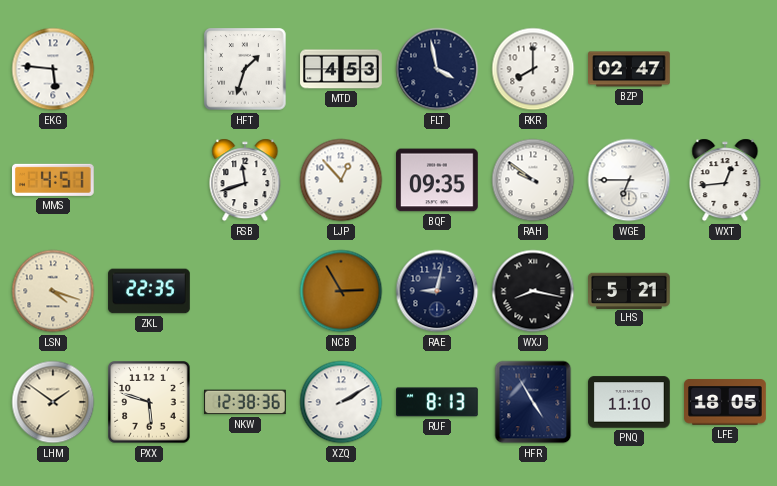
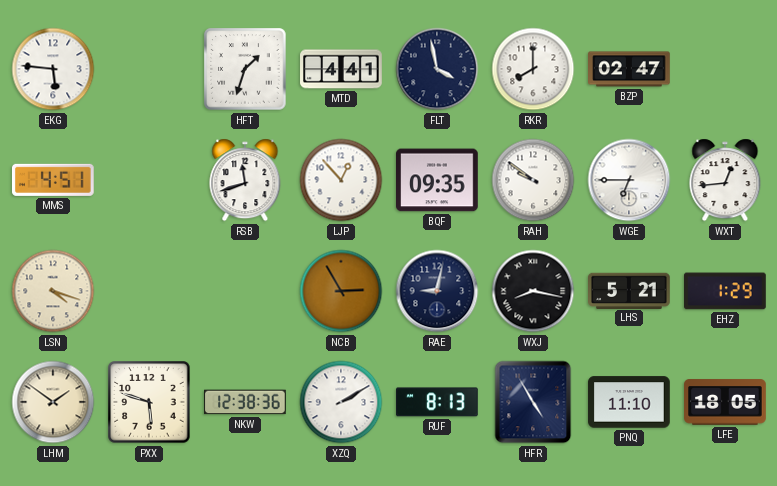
MTD: 4:53 -> 4:41
ZKL: 22:35 -> none
EHZ: none -> 1:29
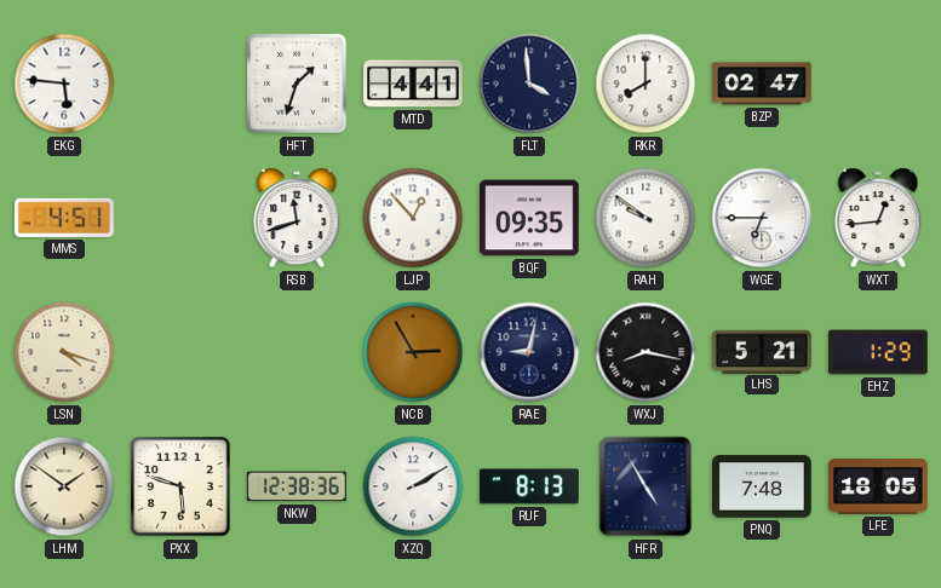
FLT: 3:58 -> 3:59
PNQ: 11:10 -> 7:48
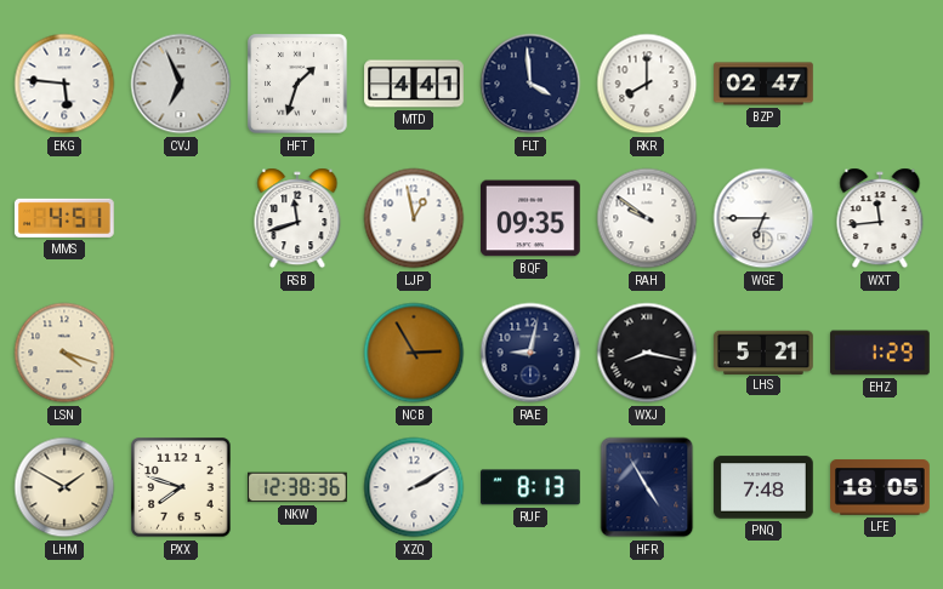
CVJ: none -> 6:56
LJP: 12:53 -> 12:58
WXT: 12:44 -> 11:44
LHM: 1:51 -> 1:50
PXX: 5:48 -> 7:48
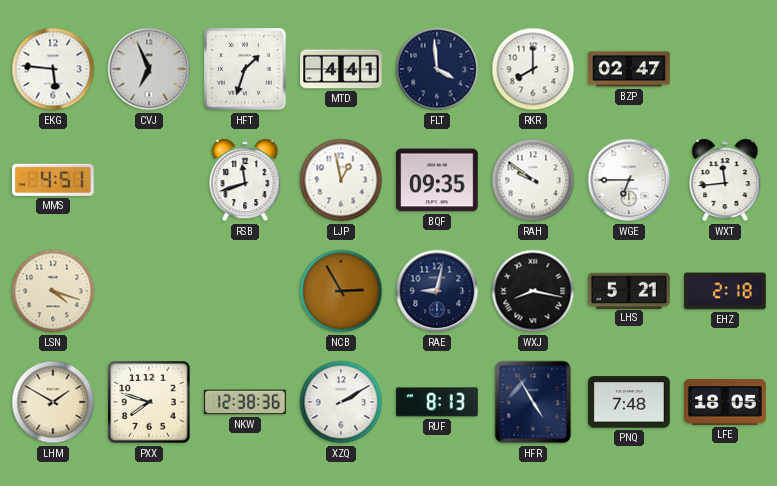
EHZ: 1:29 -> 2:18
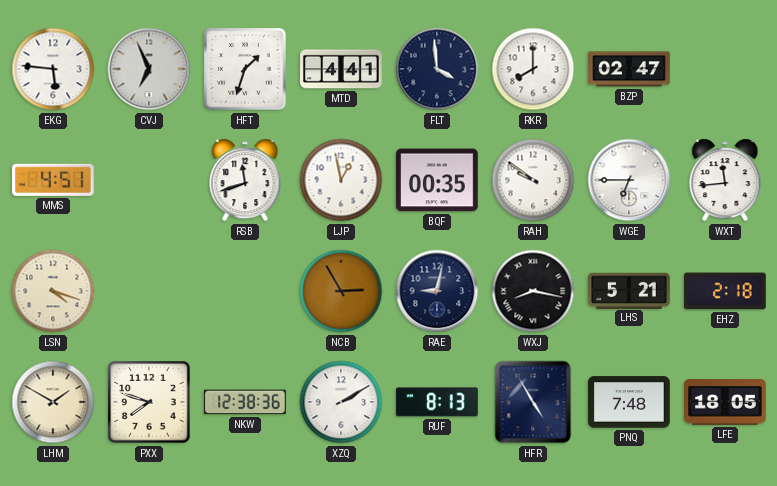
BQF: 09:35 -> 00:35
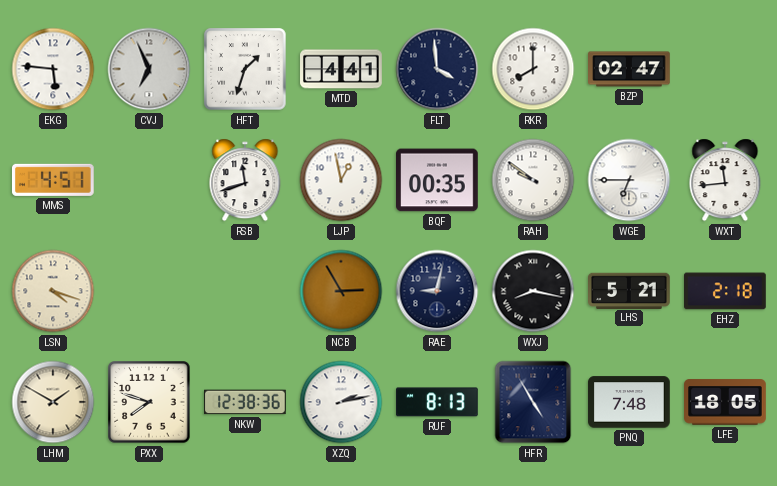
XZQ: 2:10 -> 2:13
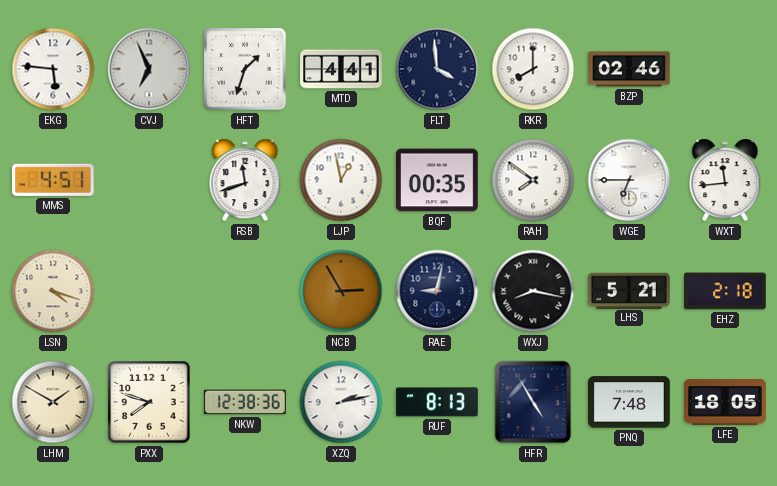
BZP: 02:47 -> 02:46
RAH: 9:51 -> 7:51
